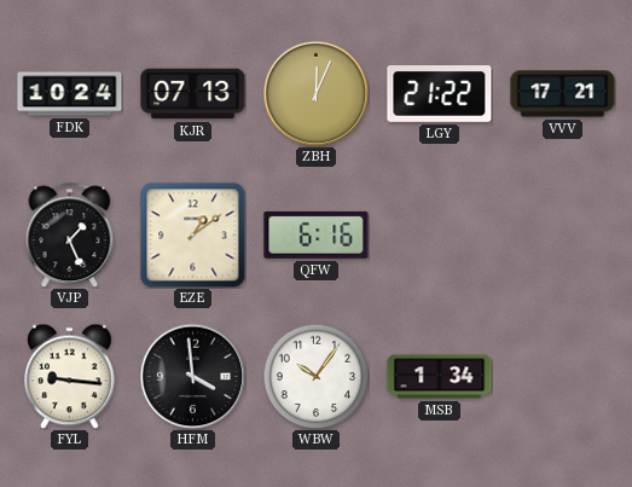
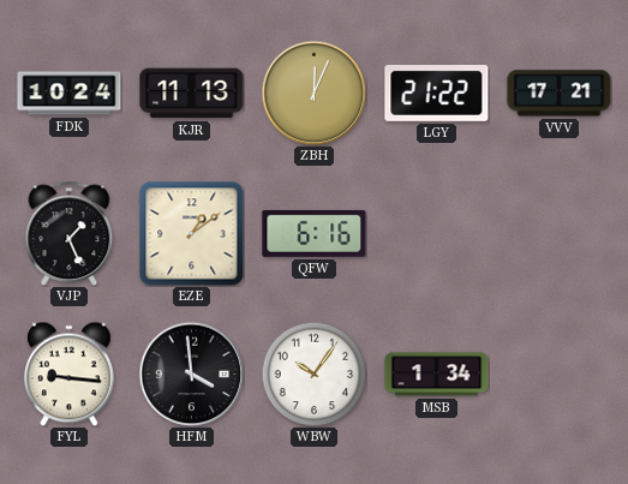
KJR: 07:13 -> 11:13
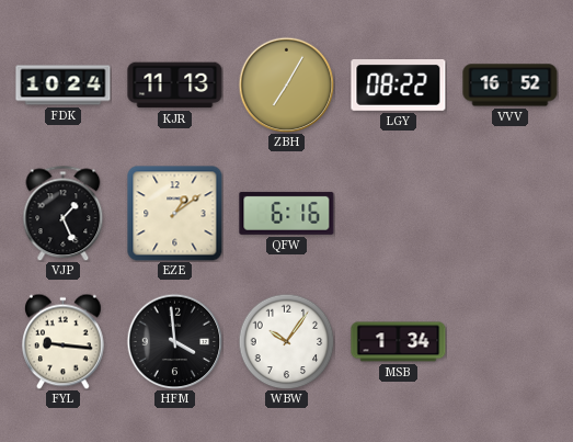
ZBH: 12:04 -> 7:05
LGY: 21:22 -> 08:22
VVV: 17:21 -> 16:52
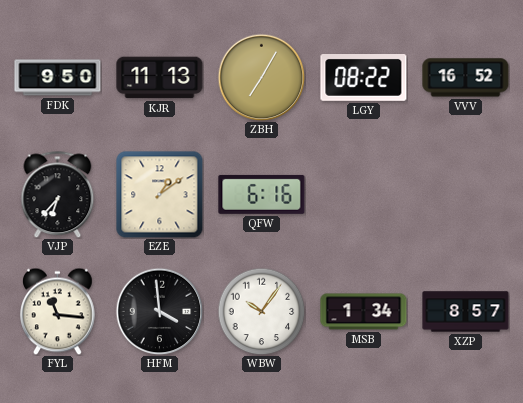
FDK: 10:24 -> 9:50
VJP: 1:26 -> 6:37
FYL: 9:16 -> 11:16
XZP: none -> 8:57
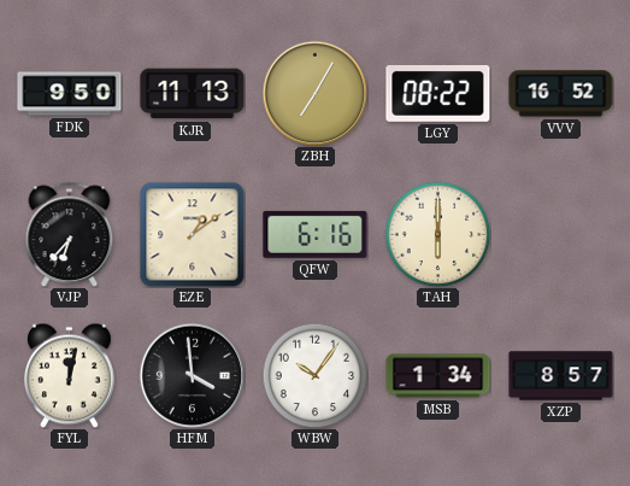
TAH: none -> 6:00
FYL: 11:16 -> 12:02
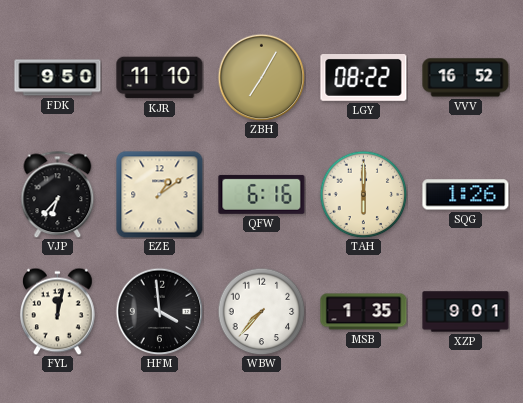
KJR: 11:13 -> 11:10
SQG: none -> 1:26
WBW: 10:06 -> 7:37
MSB: 1:34 -> 1:35
XZP: 8:57 -> 9:01
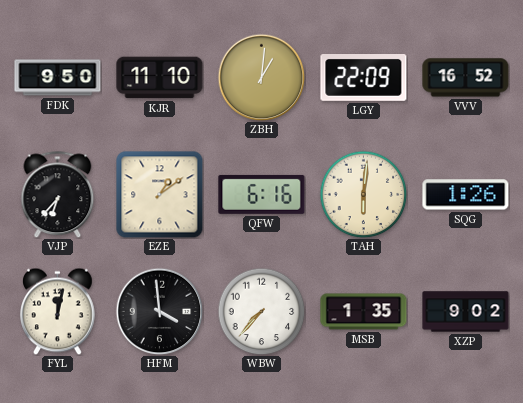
ZBH: 7:05 -> 1:01
LGY: 08:22 -> 22:09
TAH: 6:00 -> 6:01
XZP: 9:01 -> 9:02
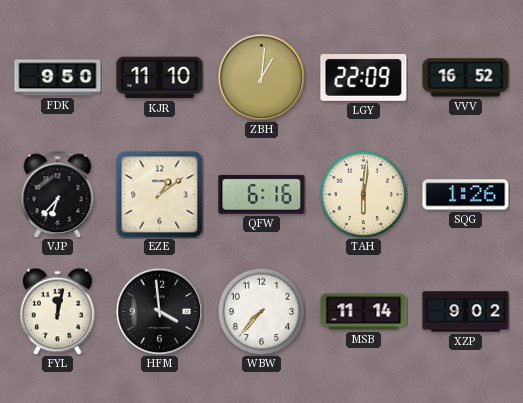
MSB: 1:35 -> 11:14
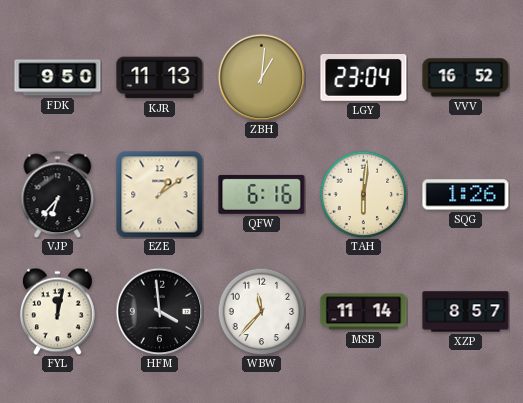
KJR: 11:10 -> 11:13
LGY: 22:09 -> 23:04
WBW: 7:37 -> 11:37
XZP: 9:02 -> 8:57
